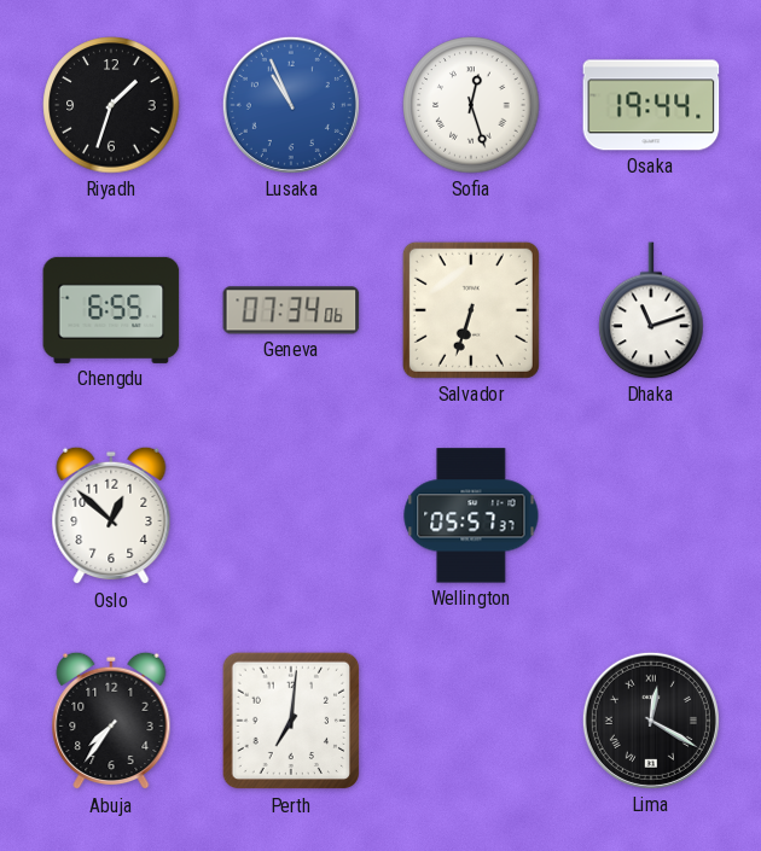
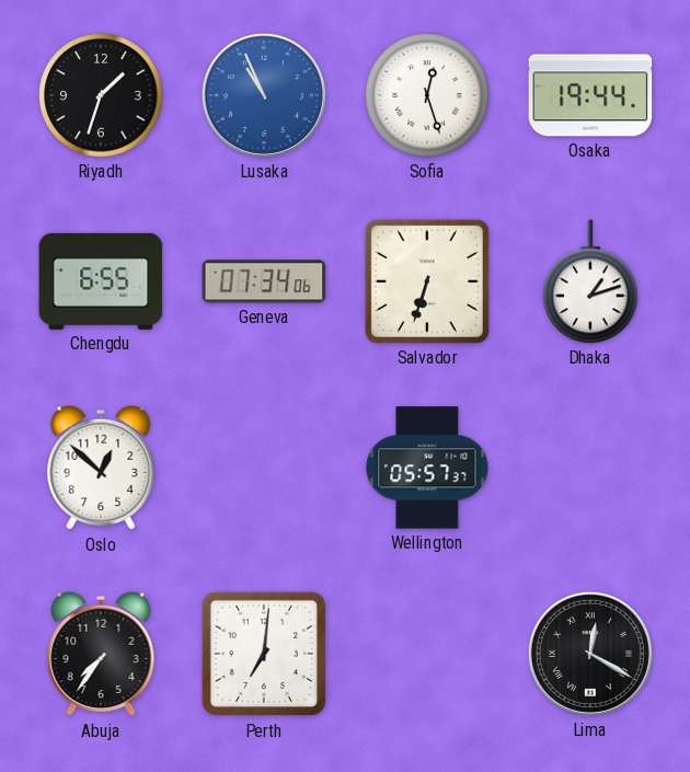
Dhaka: 11:12 -> 1:12
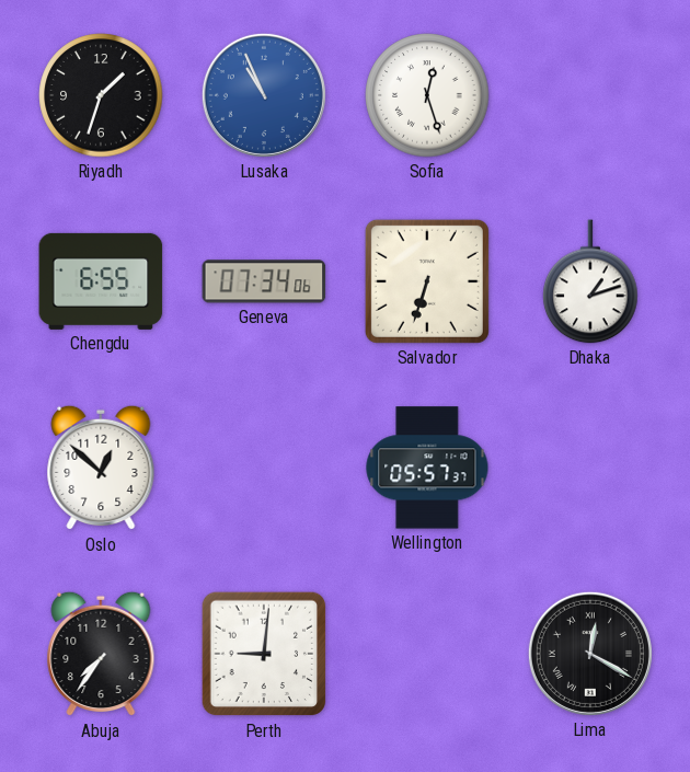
Osaka: 19:44 -> none
Perth: 7:01 -> 9:01
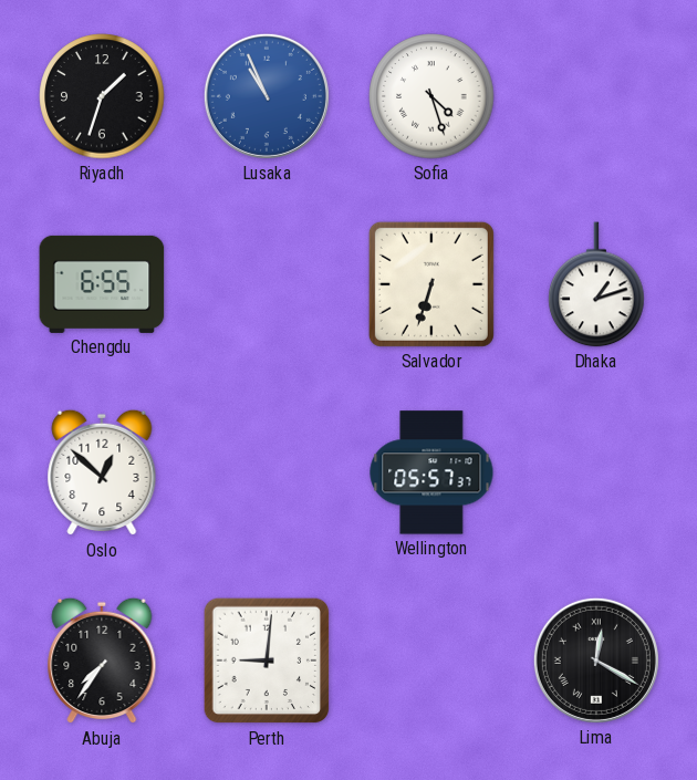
Sofia: 12:27 -> 4:27
Geneva: 07:34 -> none
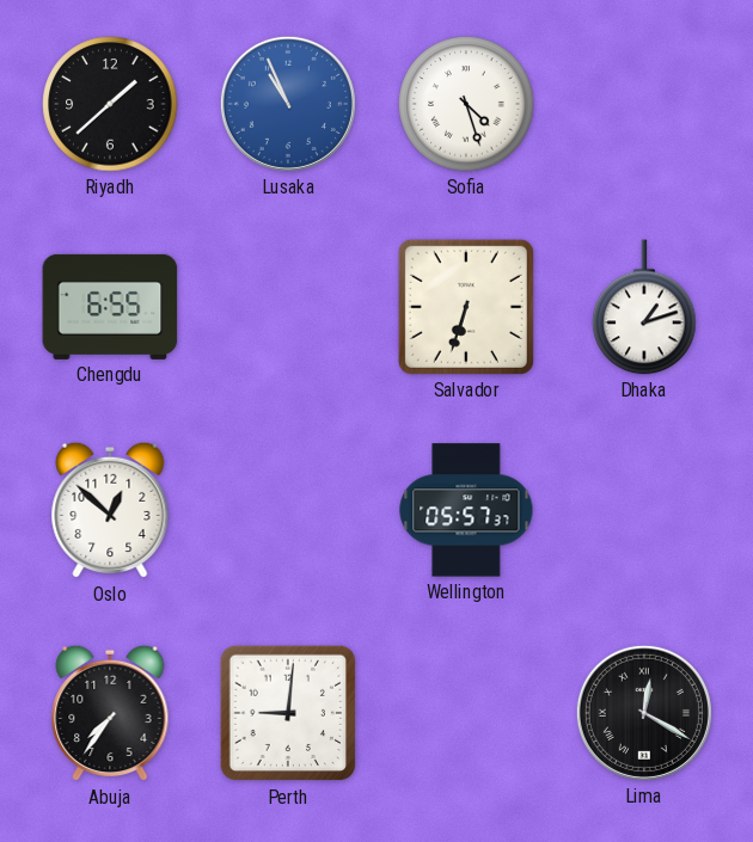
Riyadh: 1:33 -> 1:38
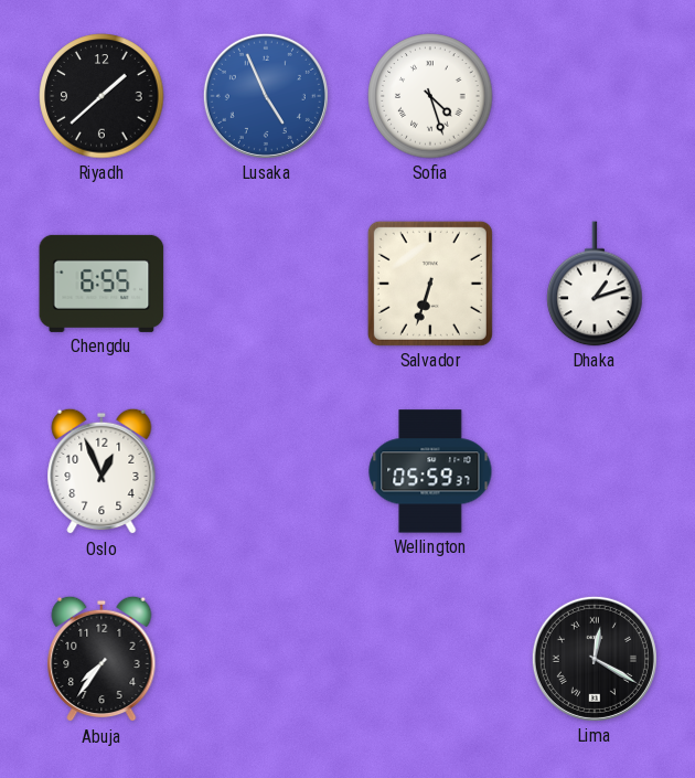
Lusaka: 10:56 -> 4:56
Oslo: 12:52 -> 12:56
Wellington: 05:57 -> 05:59
Perth: 9:01 -> none
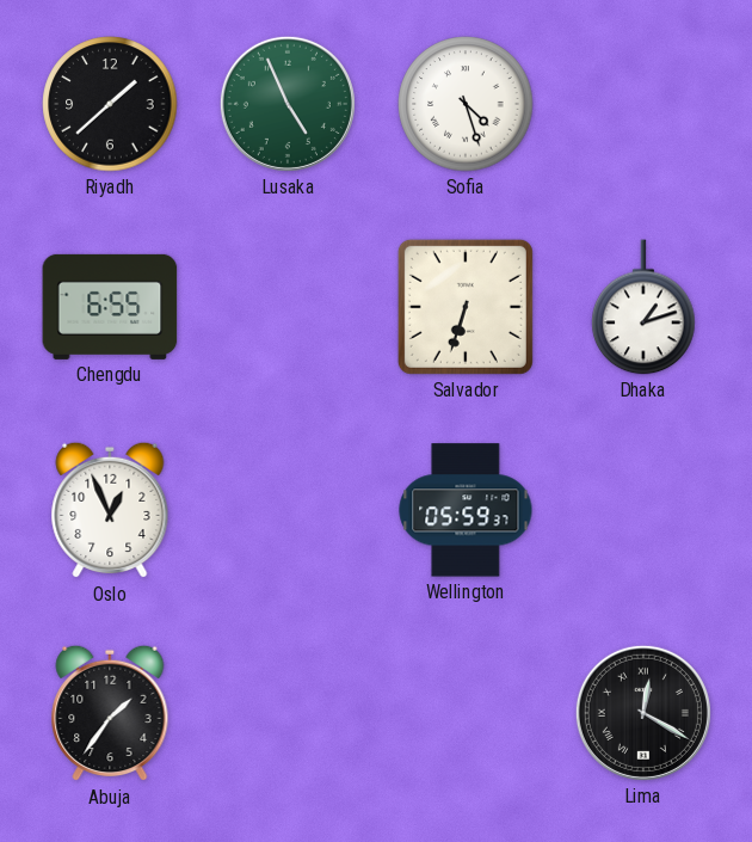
Lusaka dial: blue -> green
Abuja: 7:36 -> 1:36
